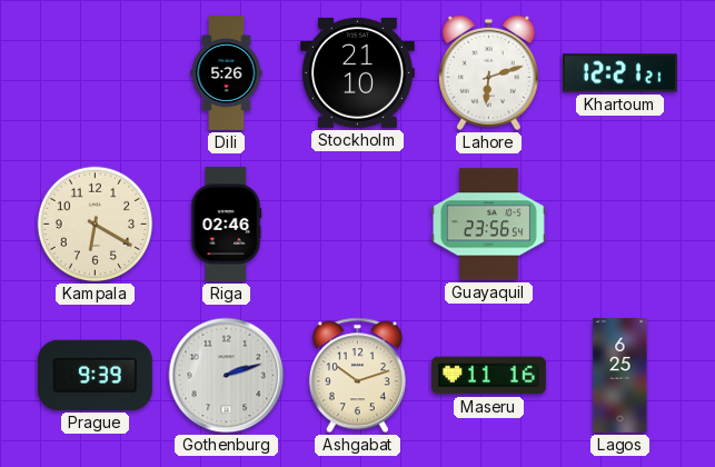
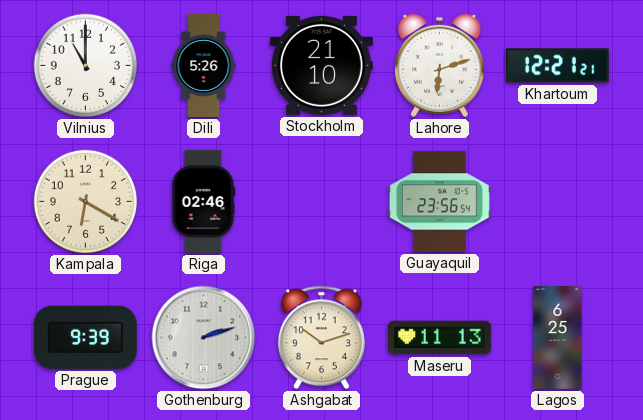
Vilnius: none -> 11:00
Maseru: 11:16 -> 11:13
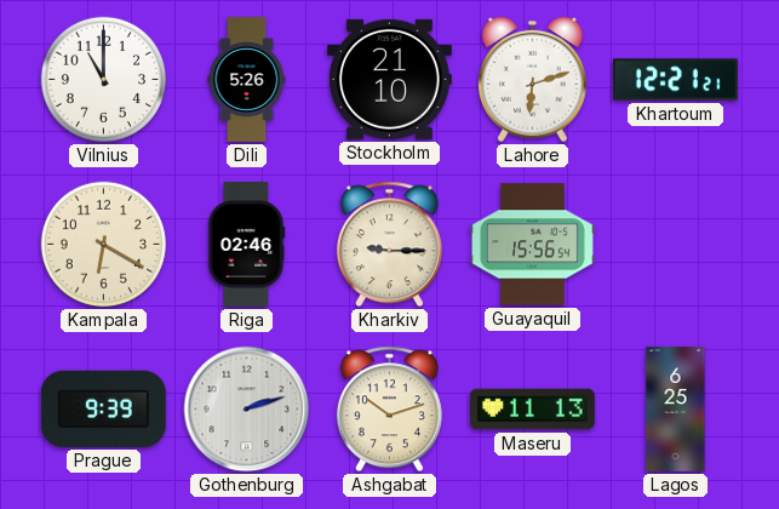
Kharkiv: none -> 9:15
Guayaquil: 23:56 -> 15:56
